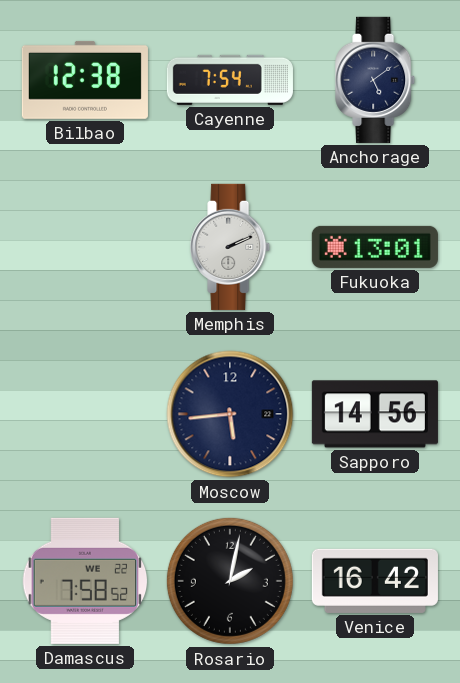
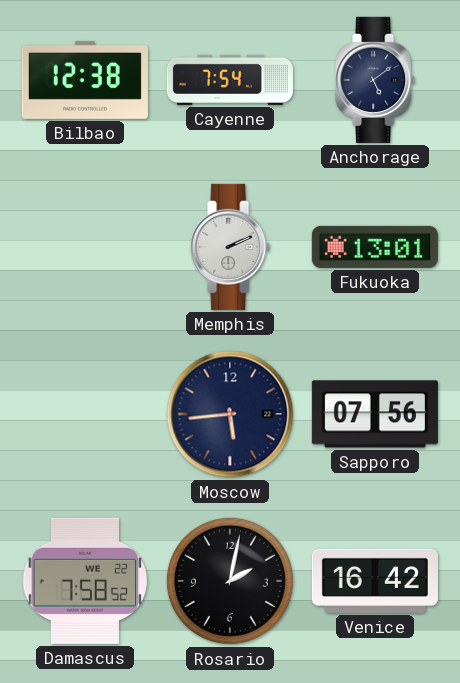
Sapporo: 14:56 -> 07:56
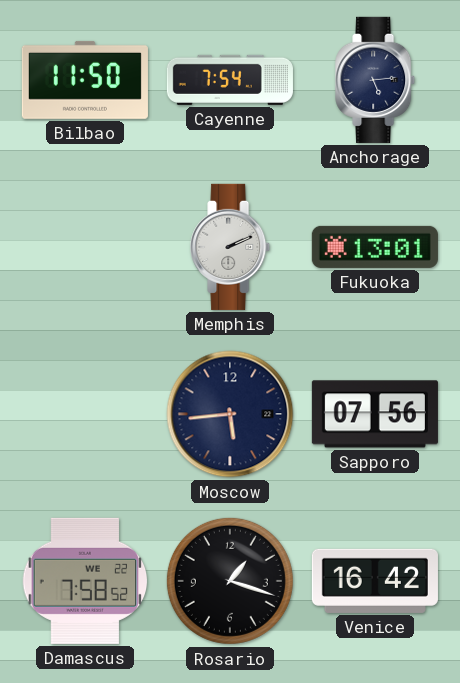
Bilbao: 12:38 -> 11:50
Anchorage: 5:09 -> 5:14
Rosario: 2:02 -> 1:18
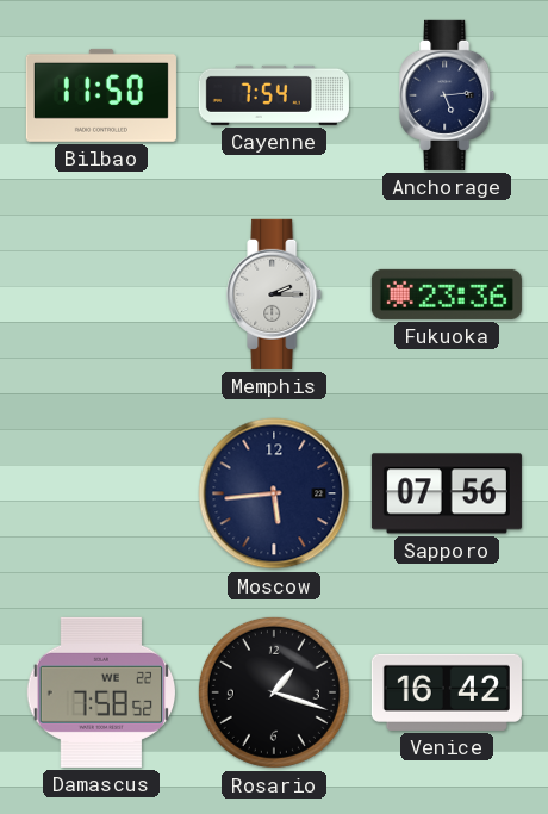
Memphis: 2:11 -> 2:15
Fukuoka: 13:01 -> 23:36
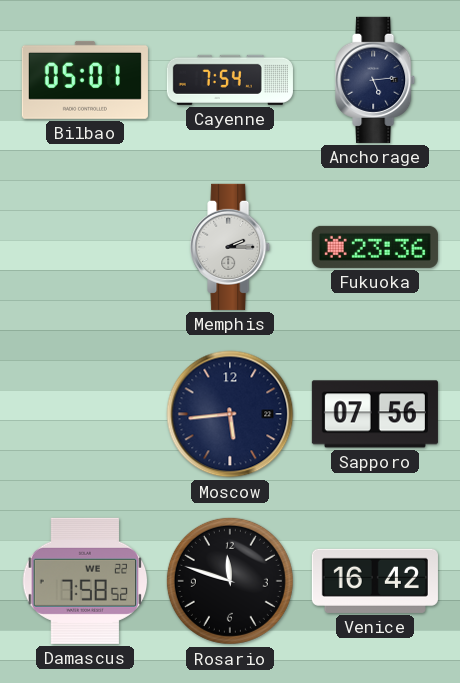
Bilbao: 11:50 -> 05:01
Rosario: 1:18 -> 11:48
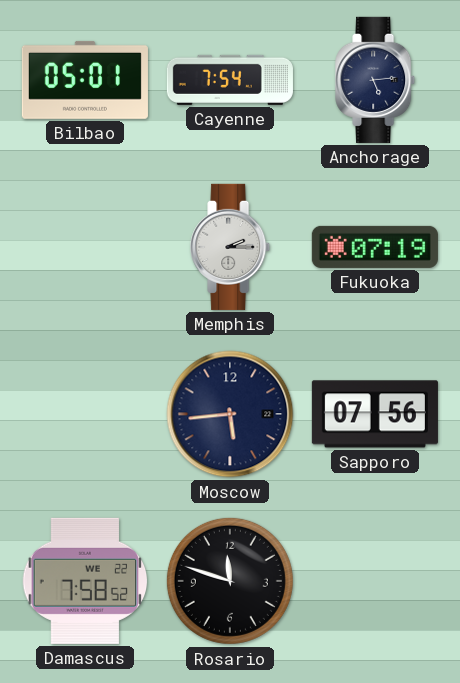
Fukuoka: 23:36 -> 07:19
Venice: 16:42 -> none
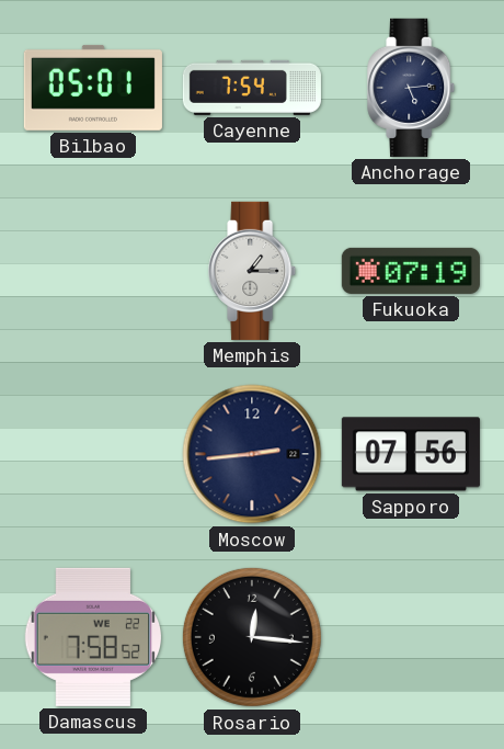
Memphis: 2:15 -> 1:15
Moscow: 5:44 -> 2:44
Rosario: 11:48 -> 12:16
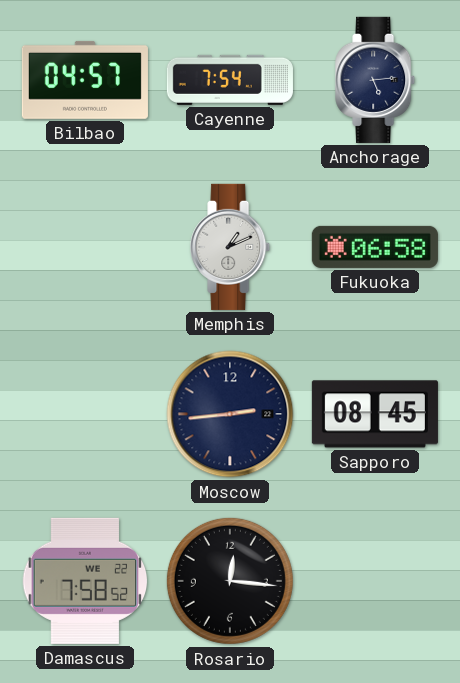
Bilbao: 05:01 -> 04:57
Memphis: 1:15 -> 1:11
Fukuoka: 07:19 -> 06:58
Sapporo: 07:56 -> 08:45
